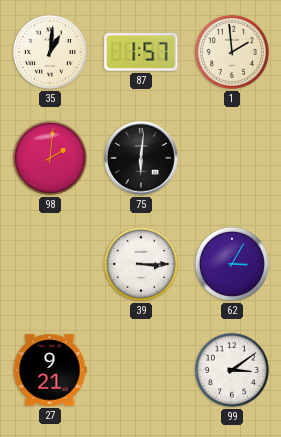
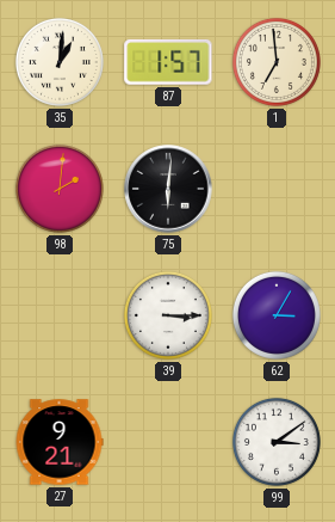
1: 1:59 -> 6:59
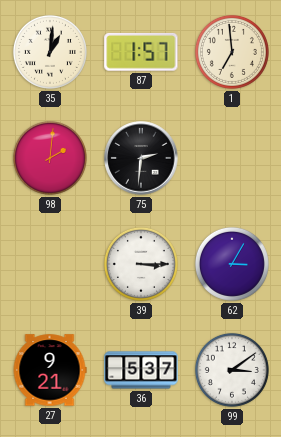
75: 6:01 -> 2:31
36: none -> 5:37
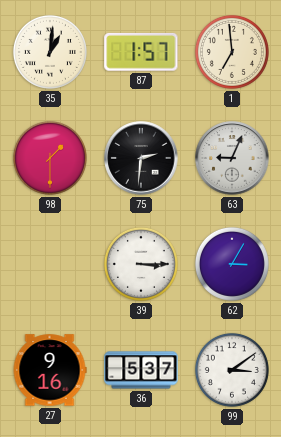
98: 2:01 -> 1:30
63: none -> 9:04
27: 9:21 -> 9:16
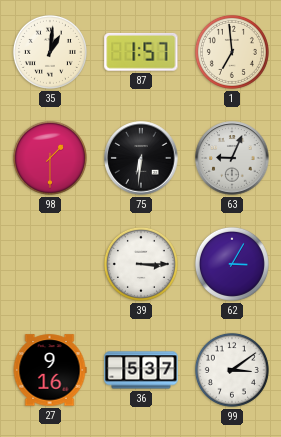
75: 2:31 -> 6:31
